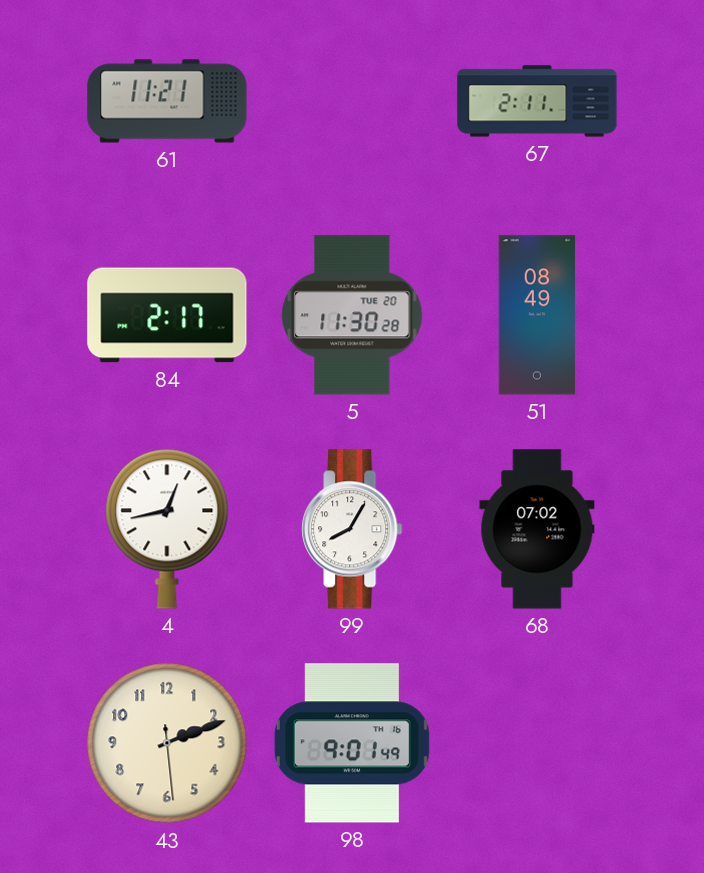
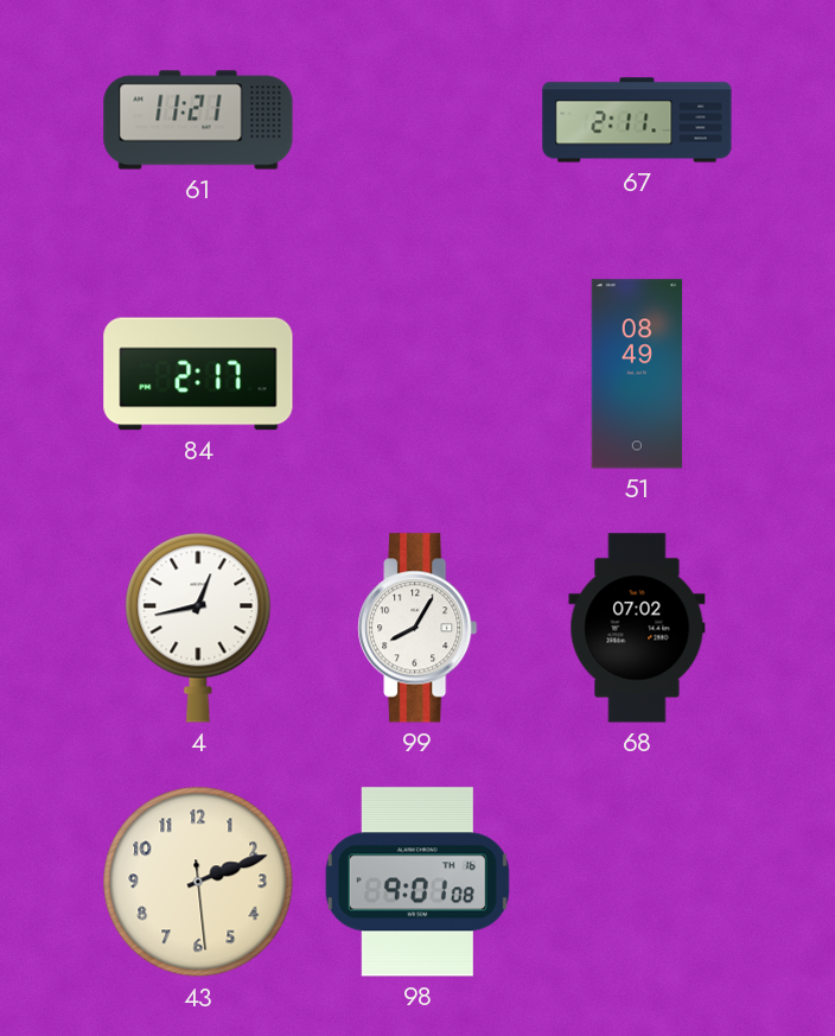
5: 11:30 -> none
98: 9:01:49 -> 9:01:08
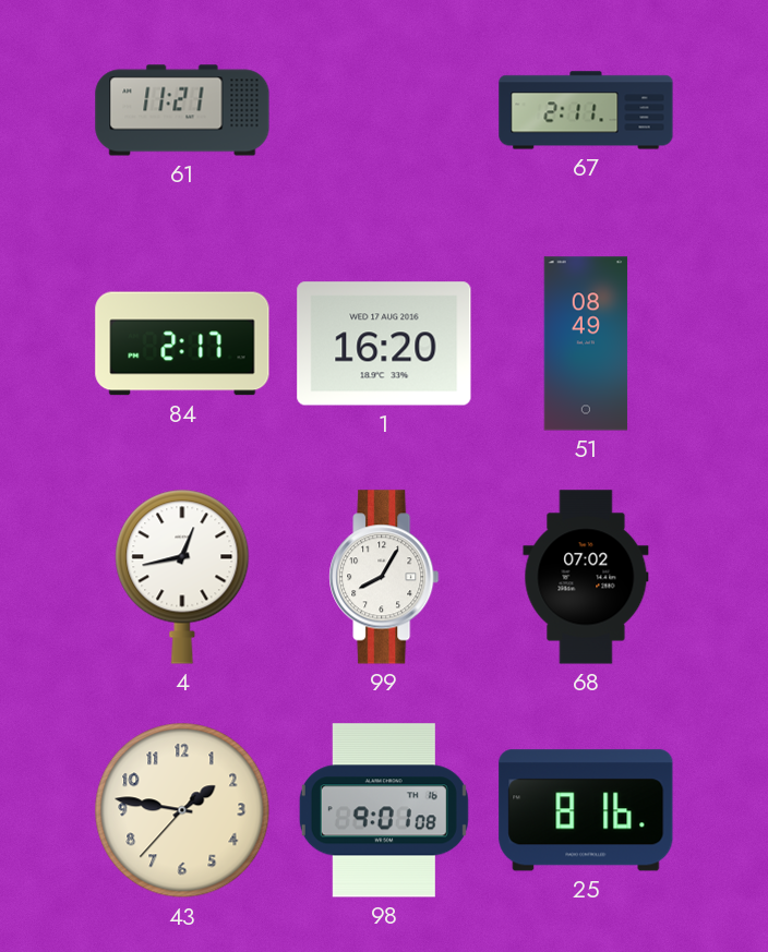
1: none -> 16:20
43: 2:11 -> 1:46
25: none -> 8:16
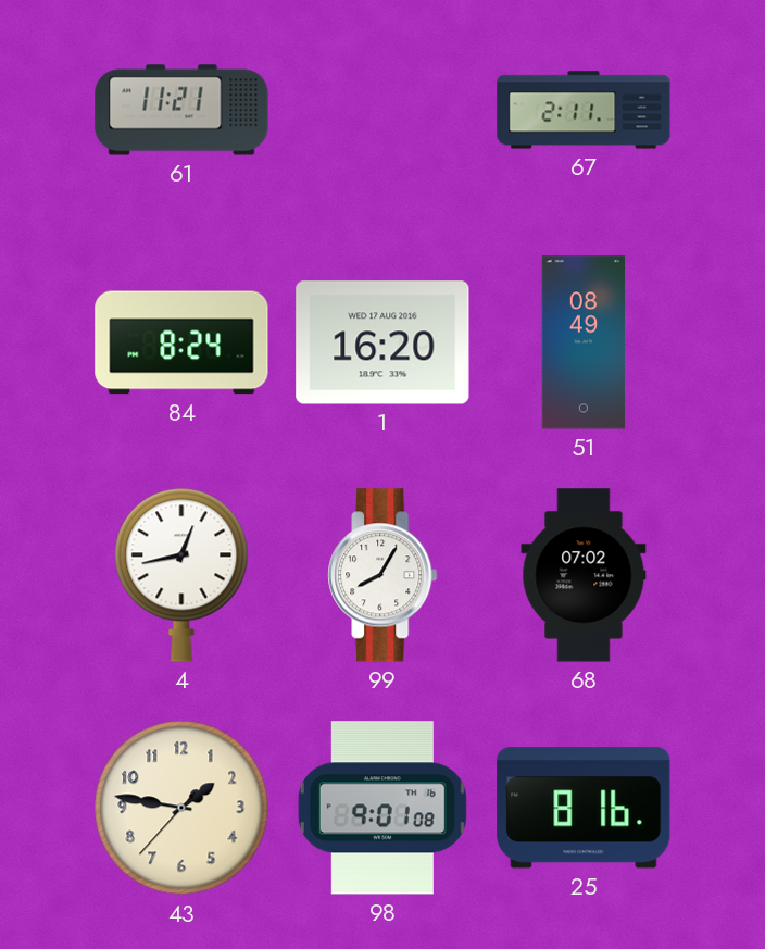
84: 2:17 -> 8:24
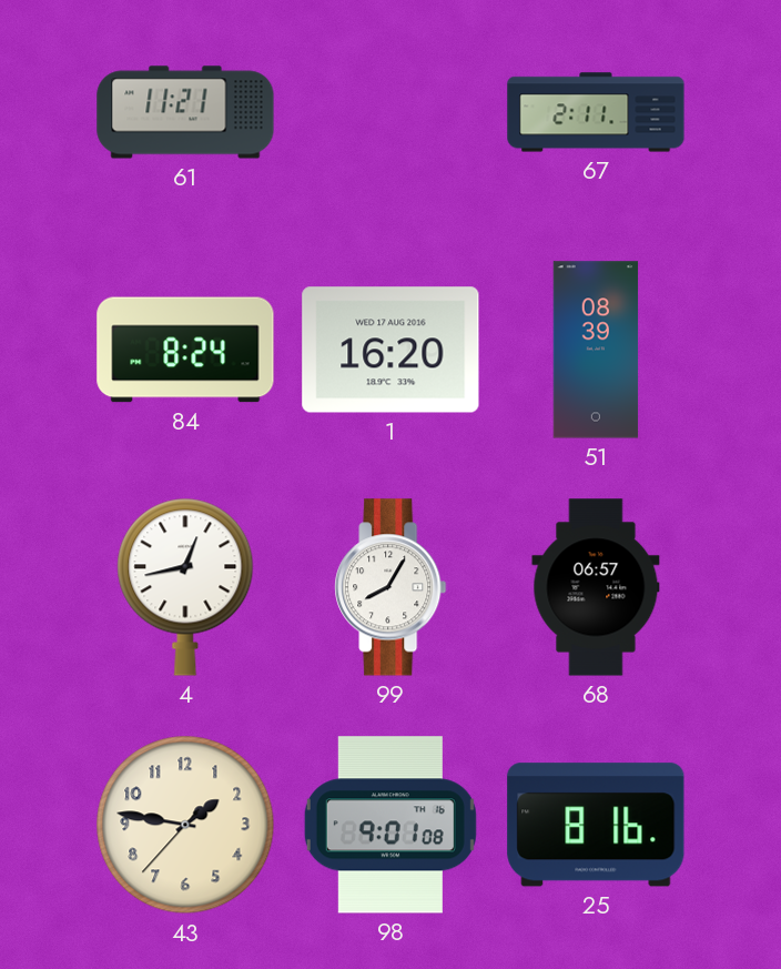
51: 08:49 -> 08:39
68: 07:02 -> 06:57
